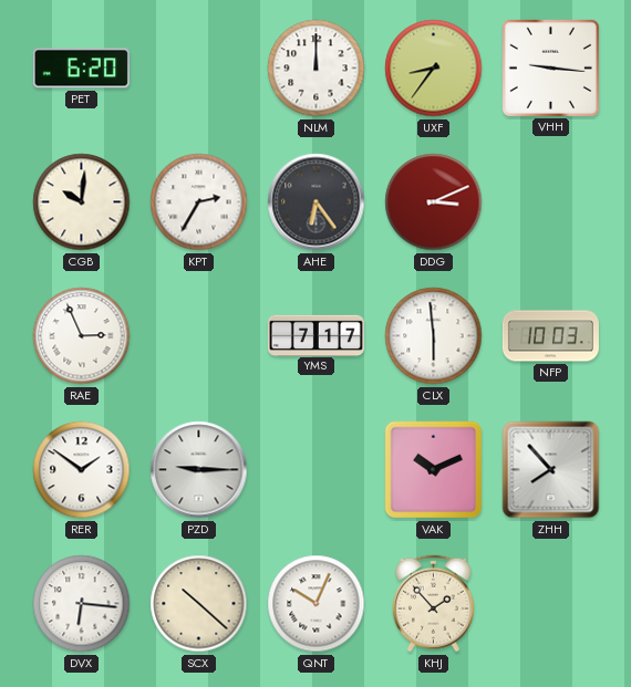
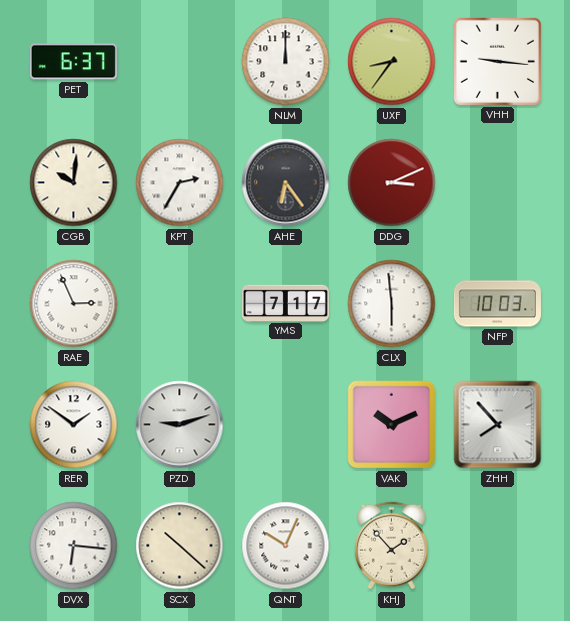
PET: 6:20 -> 6:37
PZD: 9:15 -> 9:12
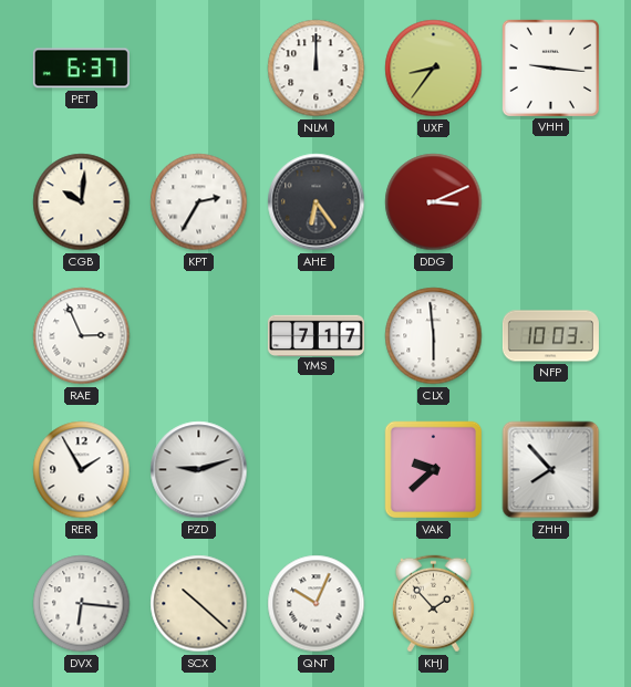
RER: 1:51 -> 1:55
VAK: 10:11 -> 9:38
